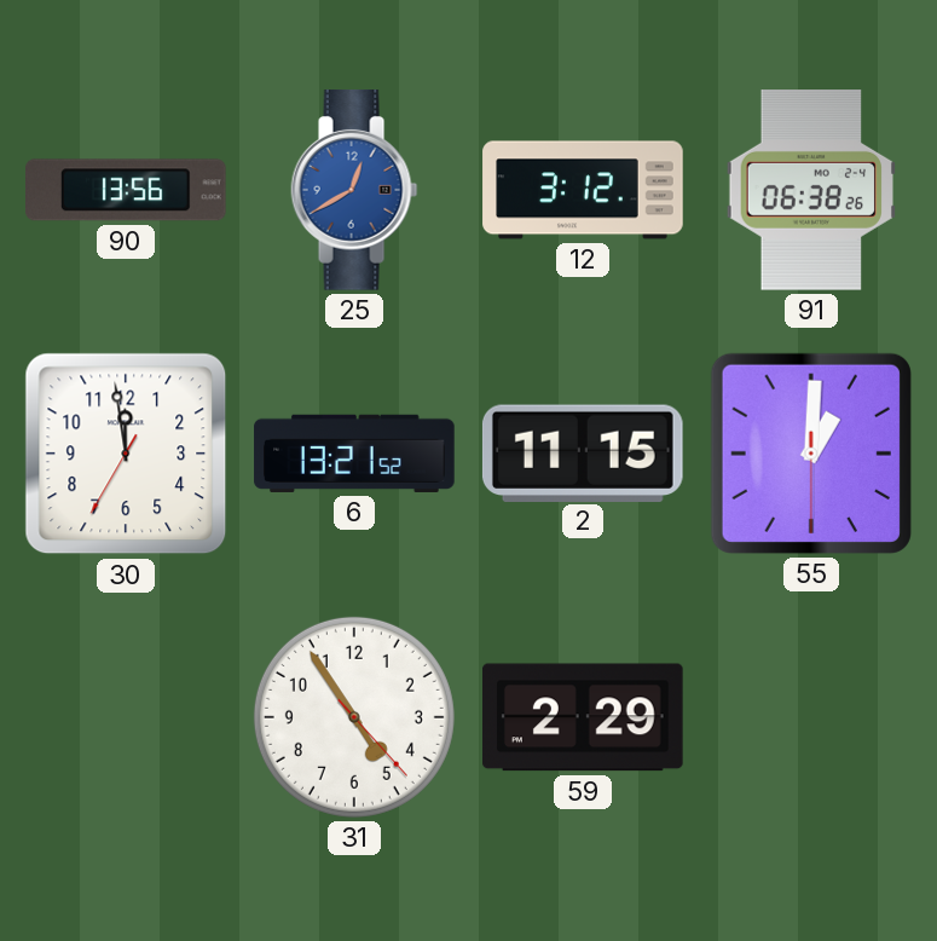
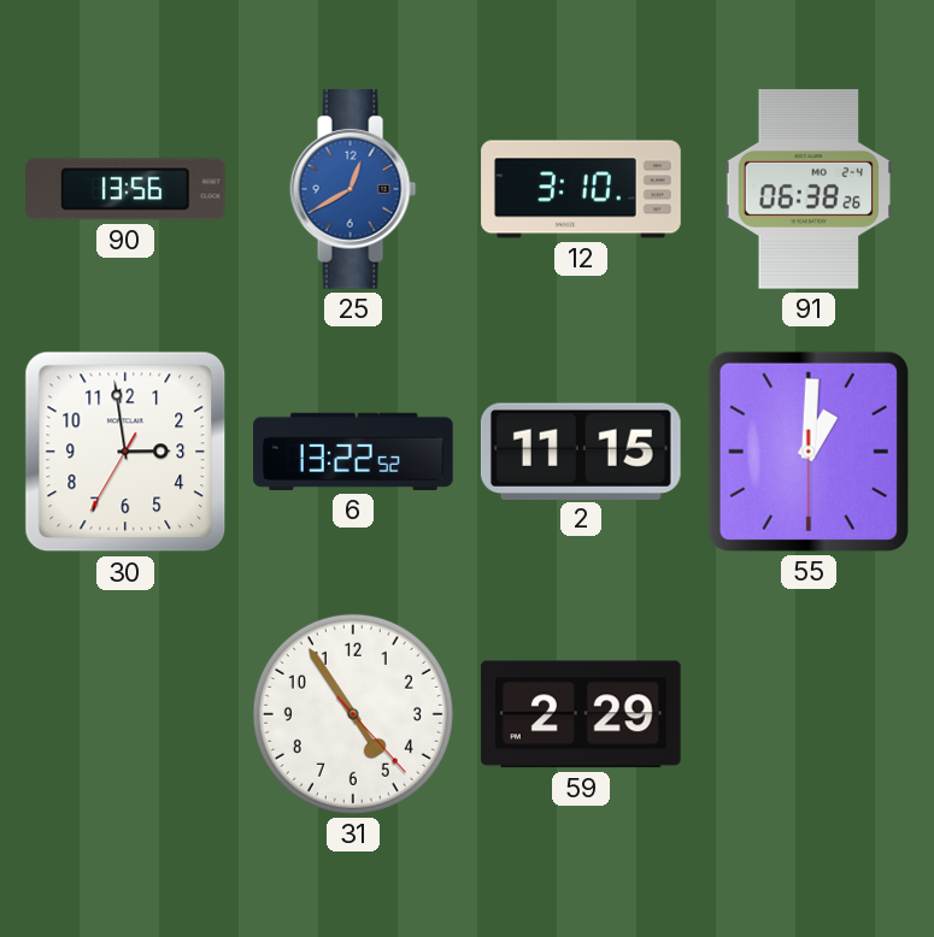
12: 3:12 -> 3:10
30: 11:58 -> 2:58
6: 13:21 -> 13:22
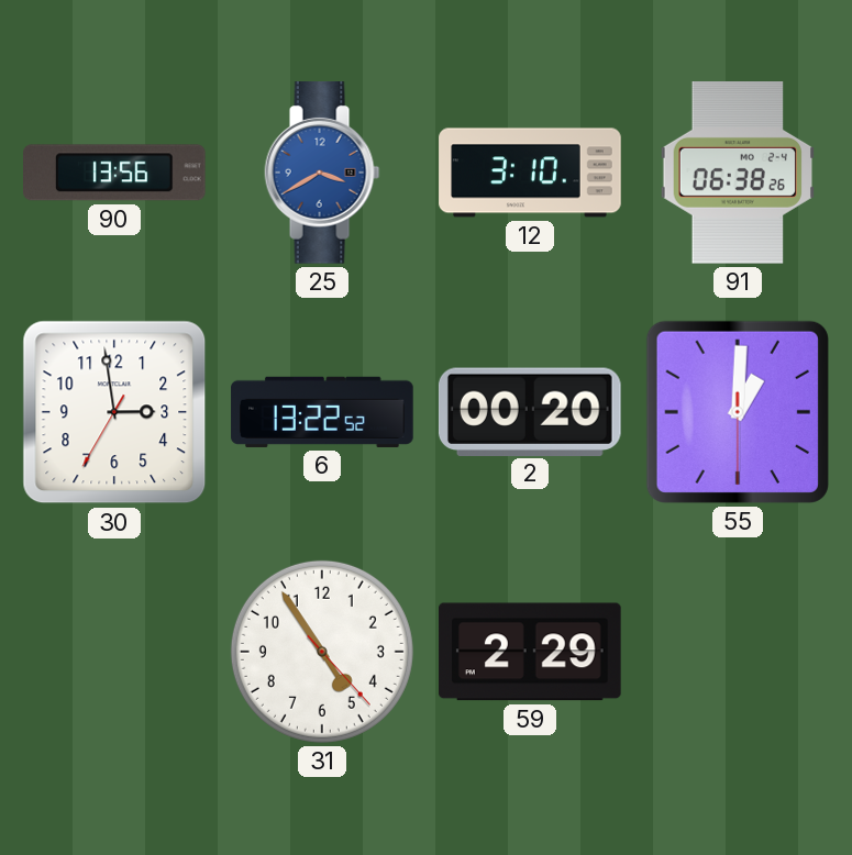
25: 12:40 -> 3:40
2: 11:15 -> 00:20
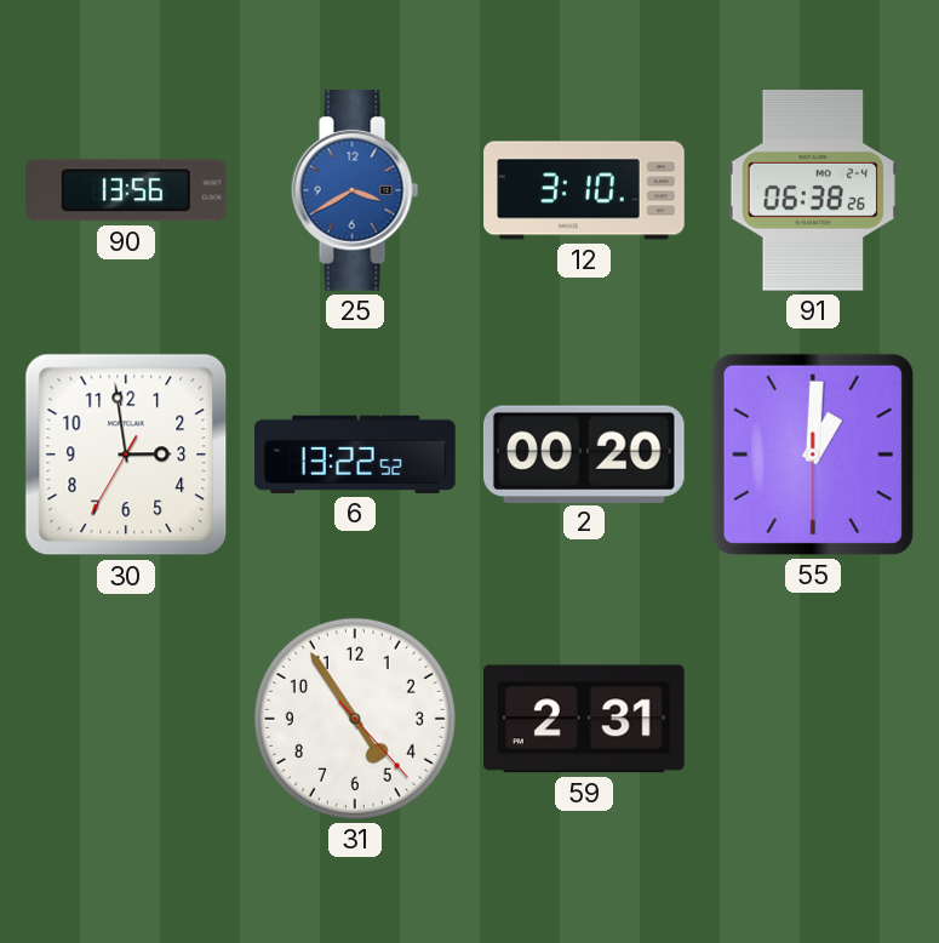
59: 2:29 -> 2:31
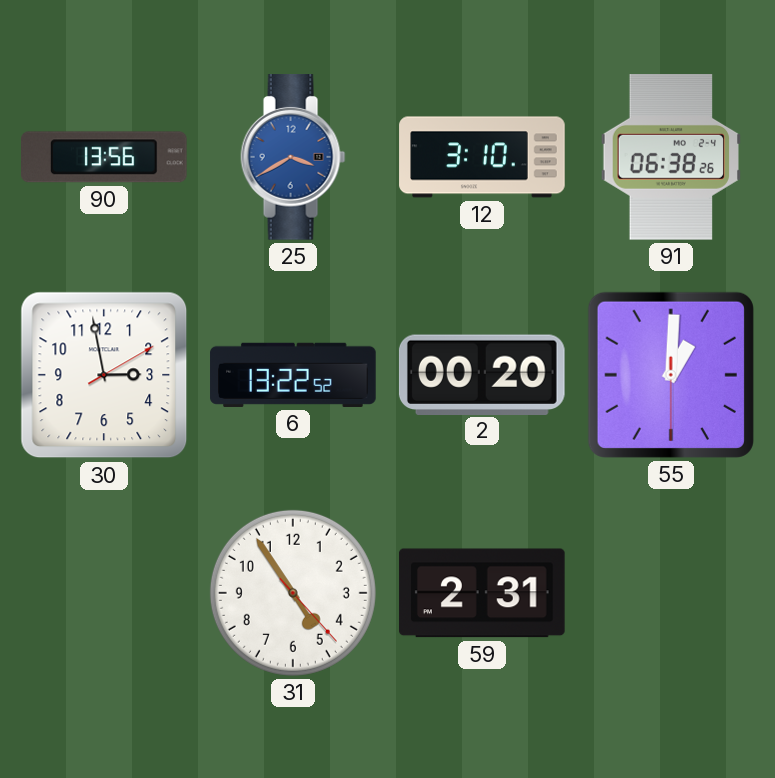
30: 2:58:35 -> 2:58:10
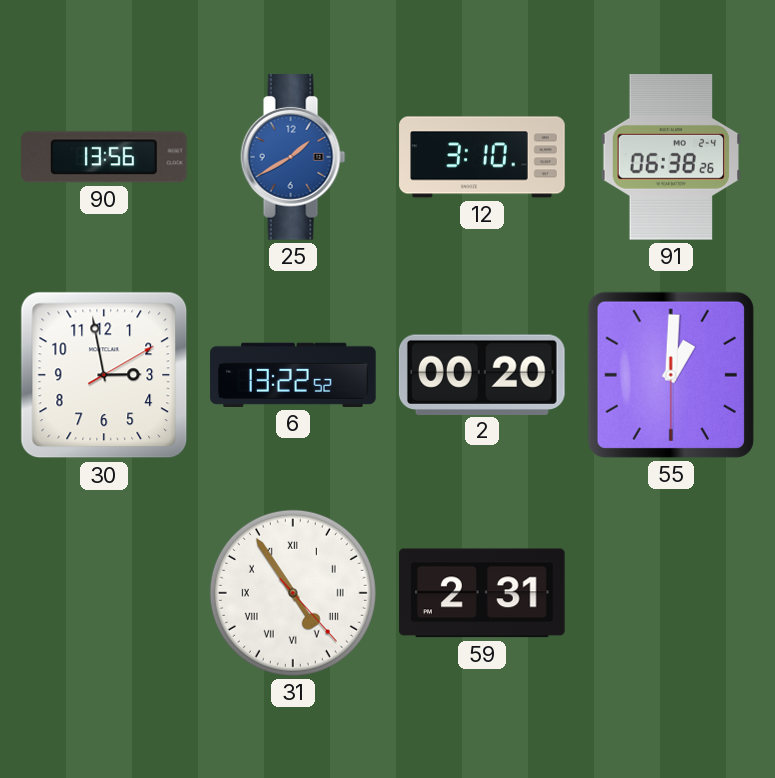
25: 3:40 -> 1:40
31 numerals: Arabic -> Roman
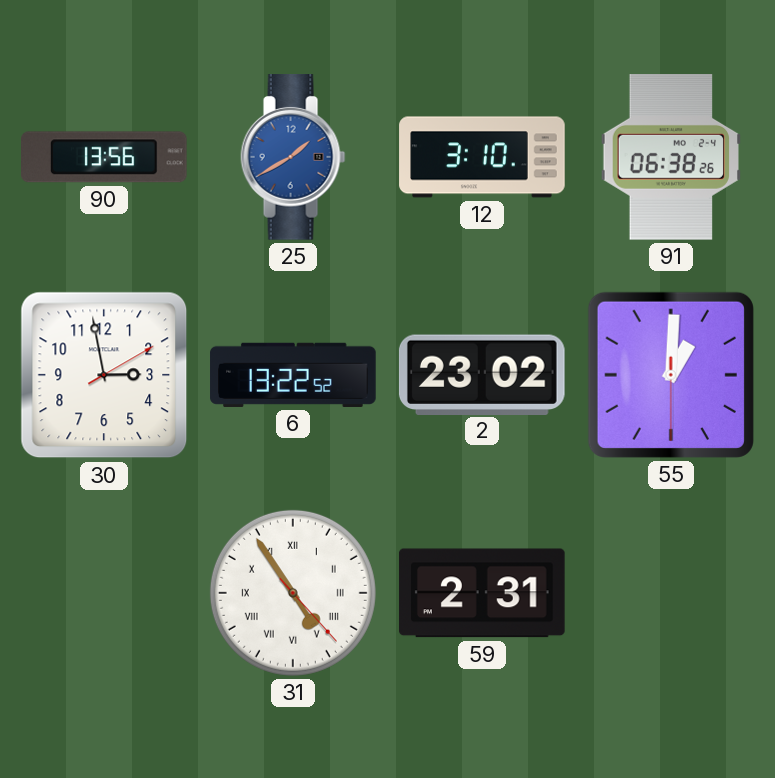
2: 00:20 -> 23:02
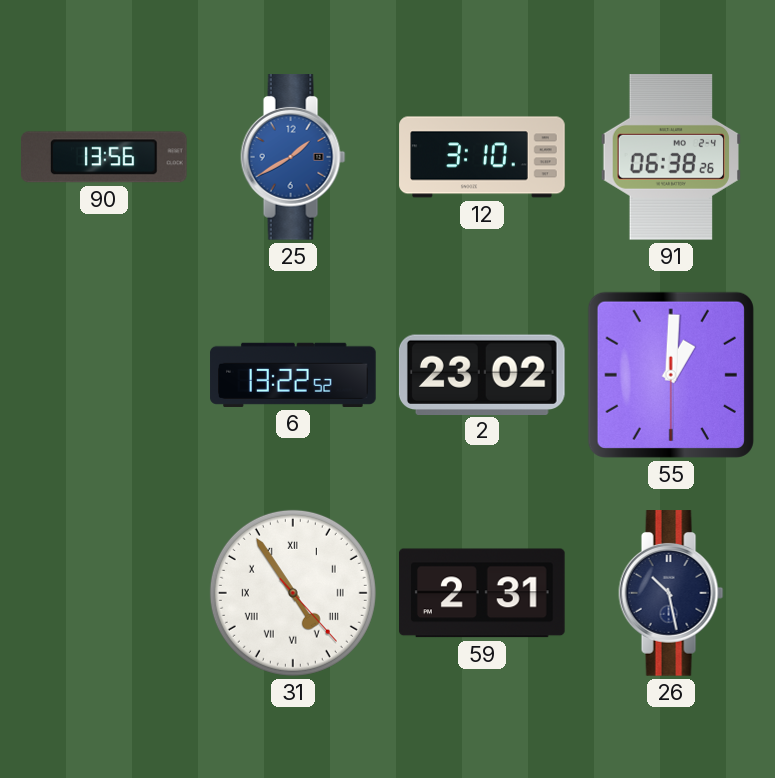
30: 2:58 -> none
26: none -> 10:28
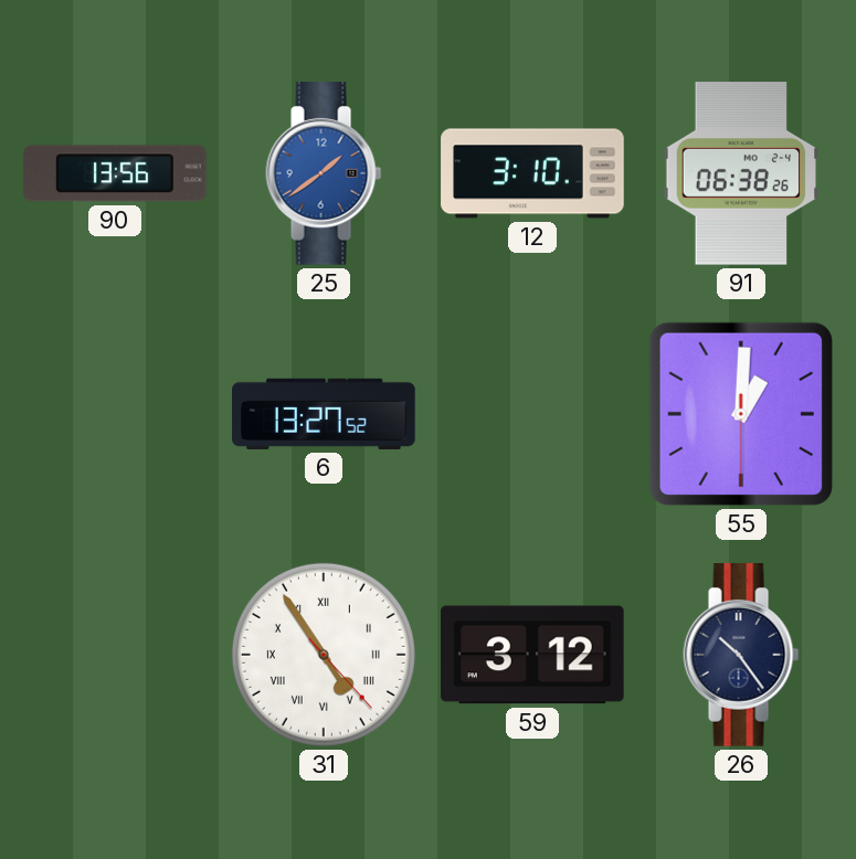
25: 1:40 -> 1:39
6: 13:22 -> 13:27
2: 23:02 -> none
59: 2:31 -> 3:12
26: 10:28 -> 10:24
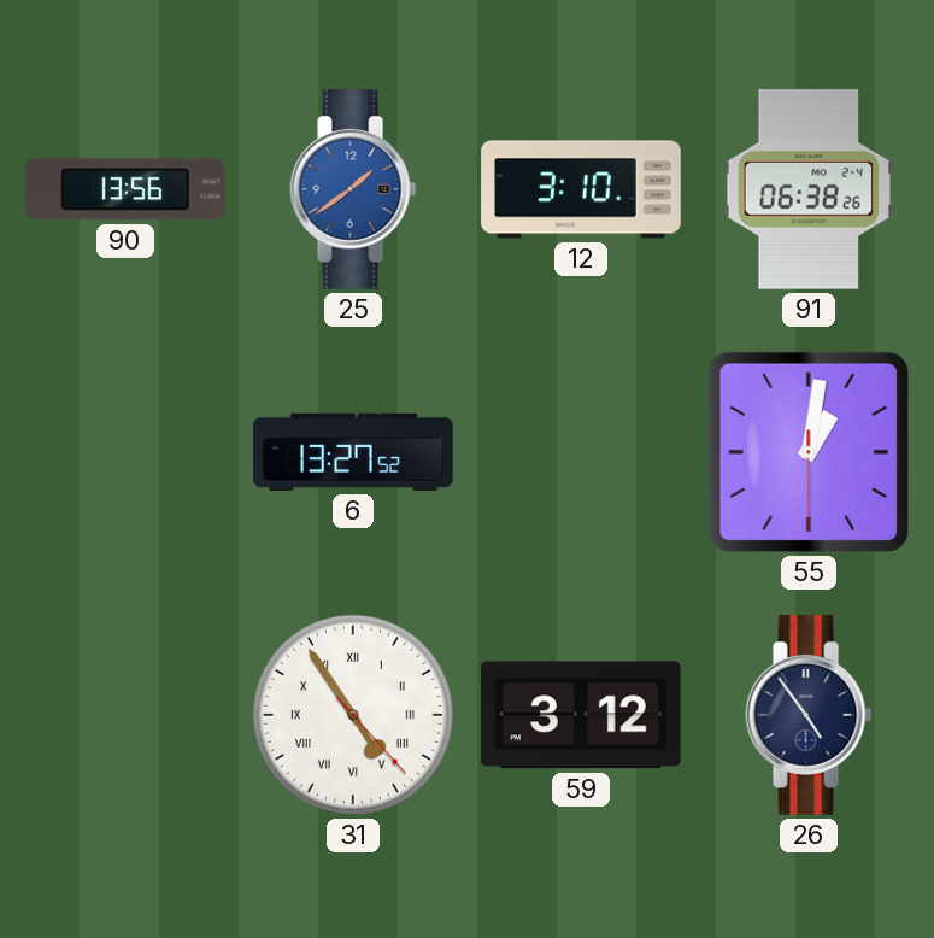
55: 1:00 -> 1:01
26: 10:24 -> 4:54
